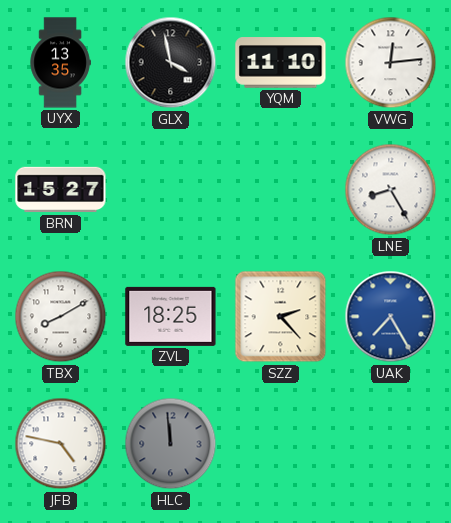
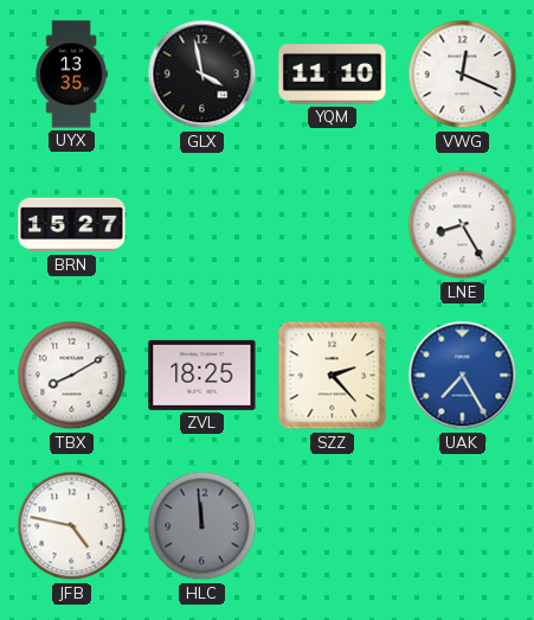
VWG: 12:14 -> 12:19
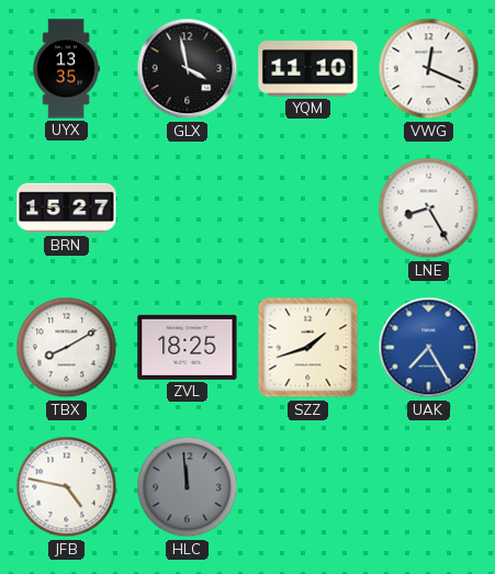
SZZ: 2:23 -> 1:42
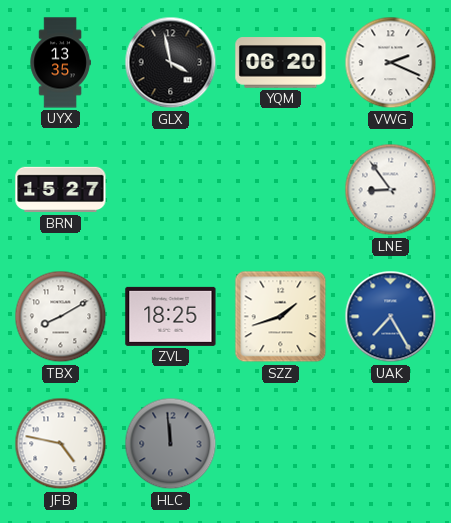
YQM: 11:10 -> 06:20
VWG: 12:19 -> 2:19
LNE: 8:25 -> 8:54
